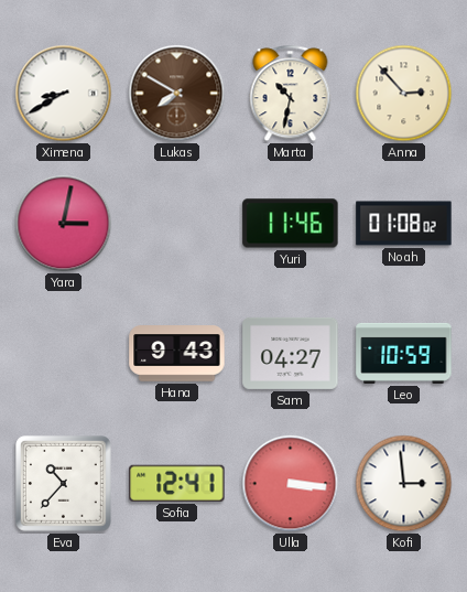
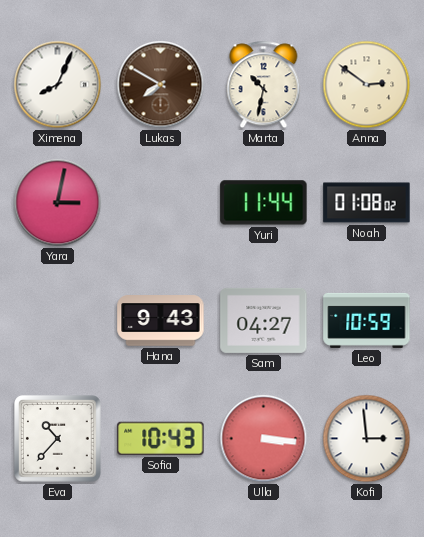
Ximena: 8:40 -> 8:04
Anna: 2:53 -> 2:51
Yuri: 11:46 -> 11:44
Sofia: 12:41 -> 10:43
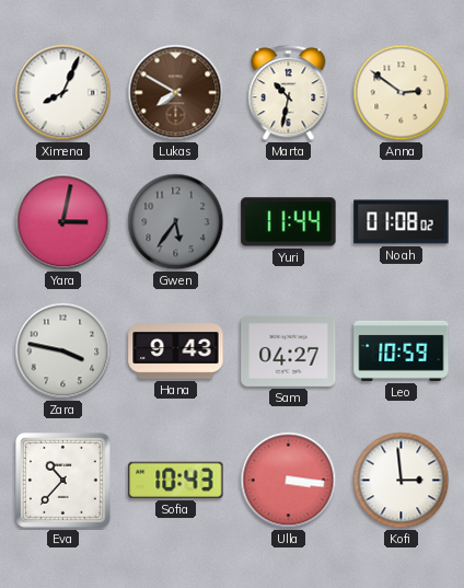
Gwen: none -> 5:36
Zara: none -> 3:47
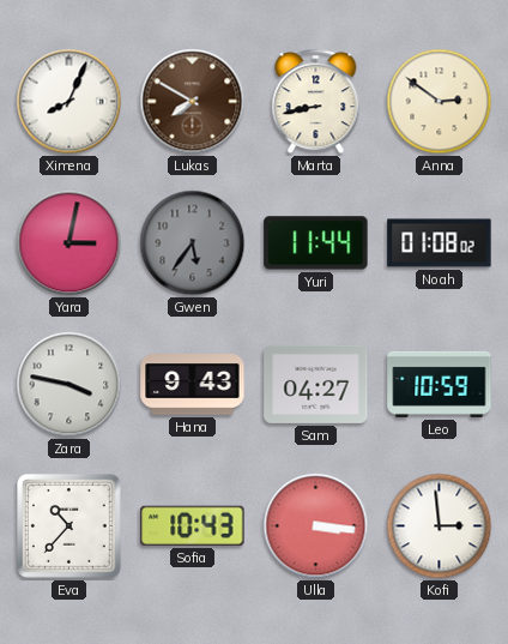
Marta: 10:32 -> 8:43
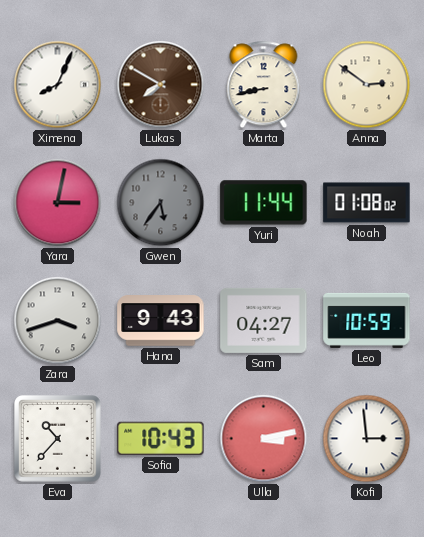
Zara: 3:47 -> 3:42
Ulla: 3:16 -> 3:13
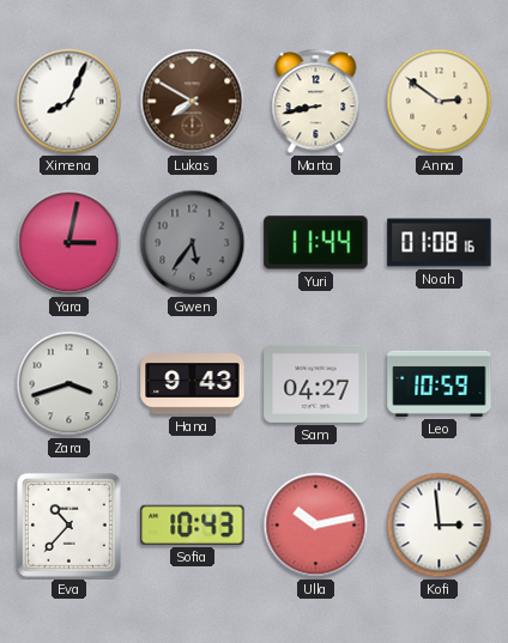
Noah: 01:08:02 -> 01:08:16
Ulla: 3:13 -> 10:13
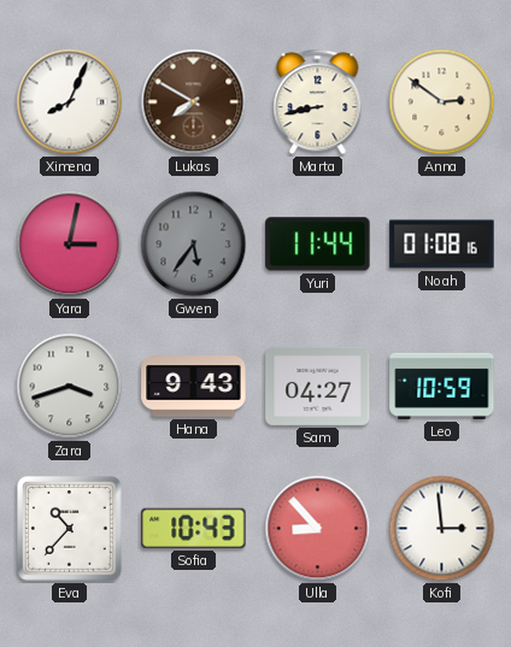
Ulla: 10:13 -> 8:53
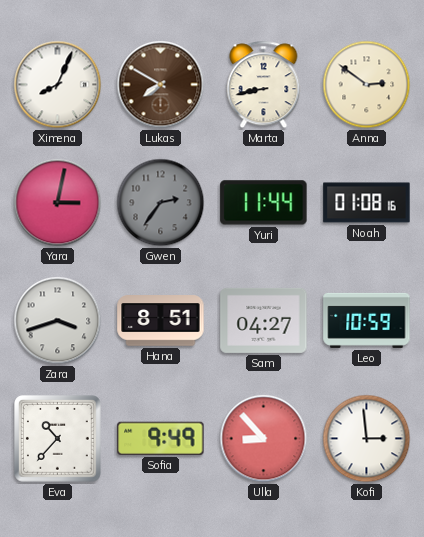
Gwen: 5:36 -> 2:36
Hana: 9:43 -> 8:51
Sofia: 10:43 -> 9:49
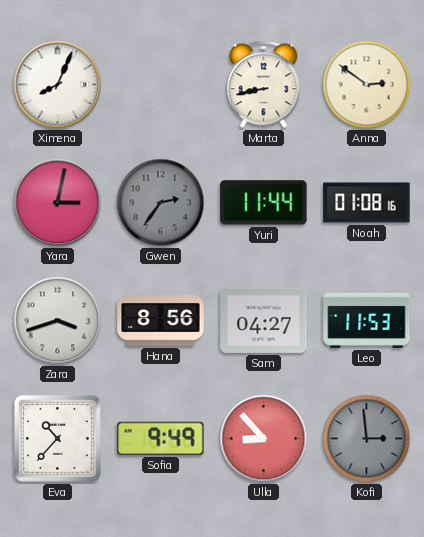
Lukas: 7:50 -> none
Hana: 8:51 -> 8:56
Leo: 10:59 -> 11:53
Kofi dial: white -> grey
